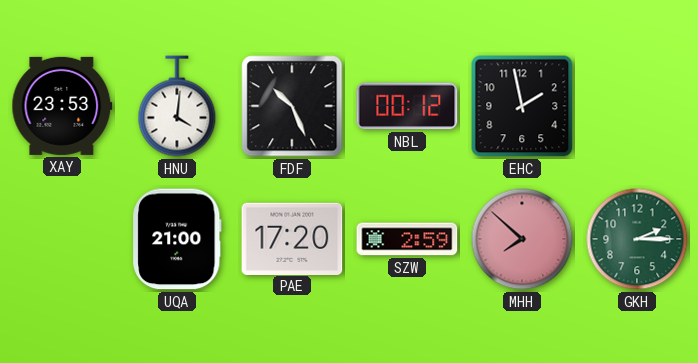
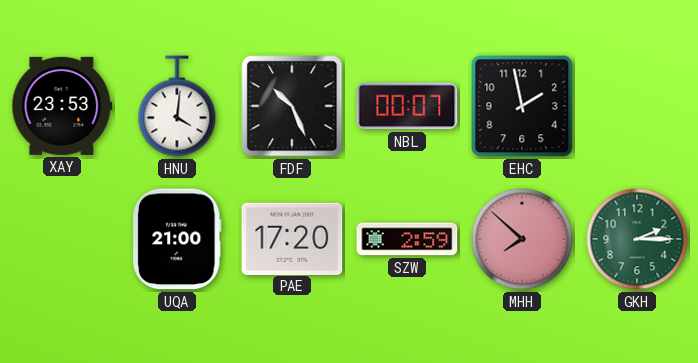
NBL: 00:12 -> 00:07
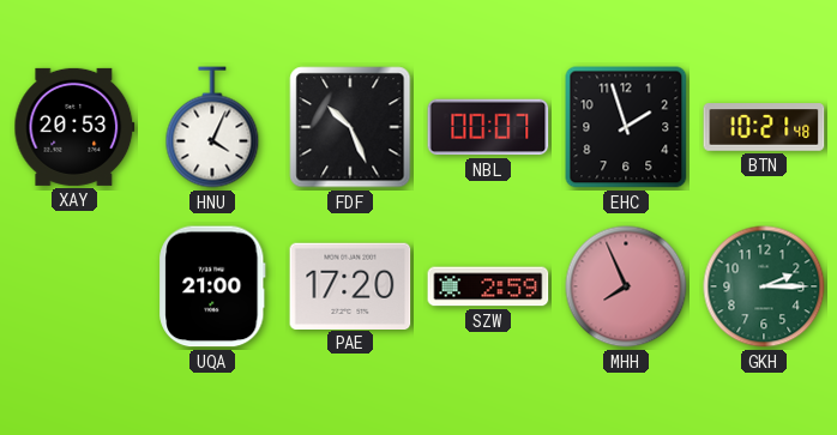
XAY: 23:53 -> 20:53
HNU: 4:01 -> 4:04
EHC: 1:58 -> 1:57
BTN: none -> 10:21
MHH: 7:52 -> 7:56
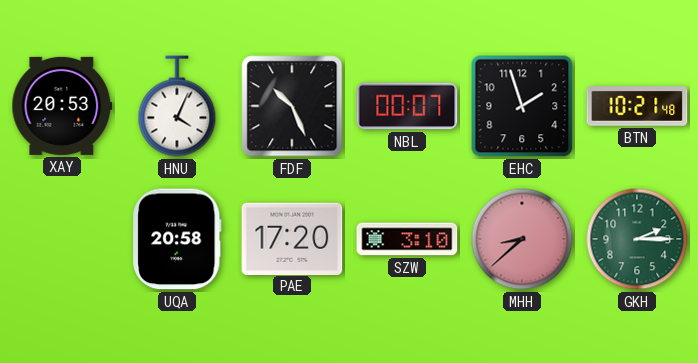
UQA: 21:00 -> 20:58
SZW: 2:59 -> 3:10
MHH: 7:56 -> 8:38
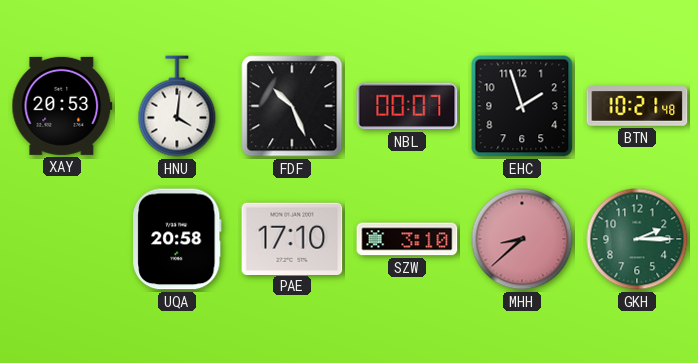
HNU: 4:04 -> 4:01
PAE: 17:20 -> 17:10
